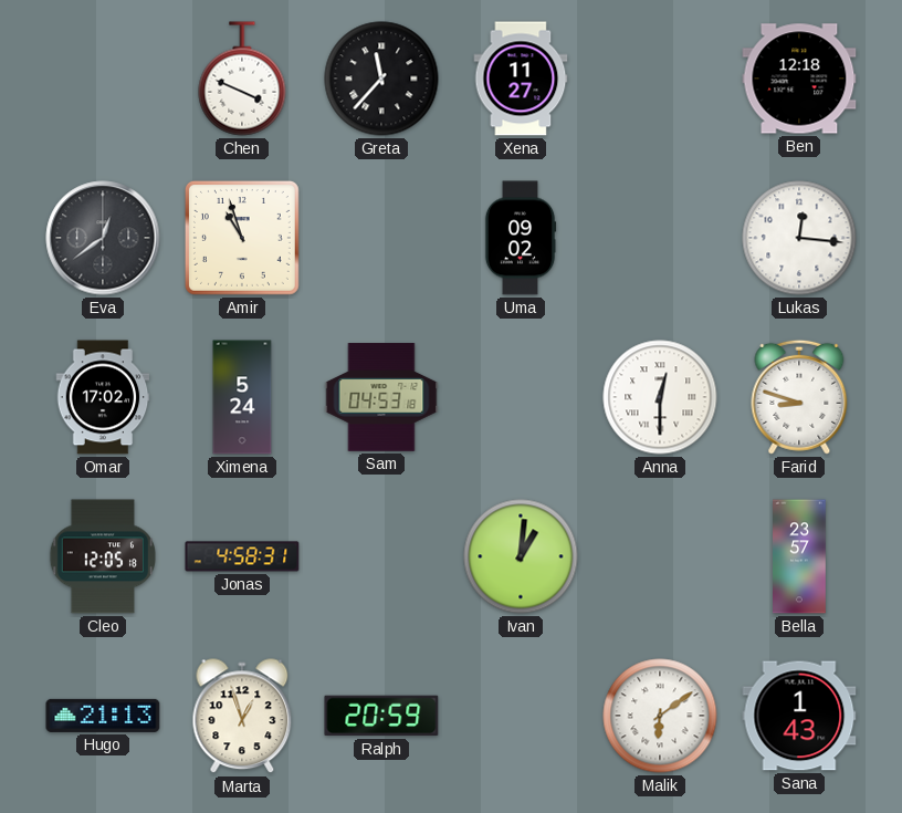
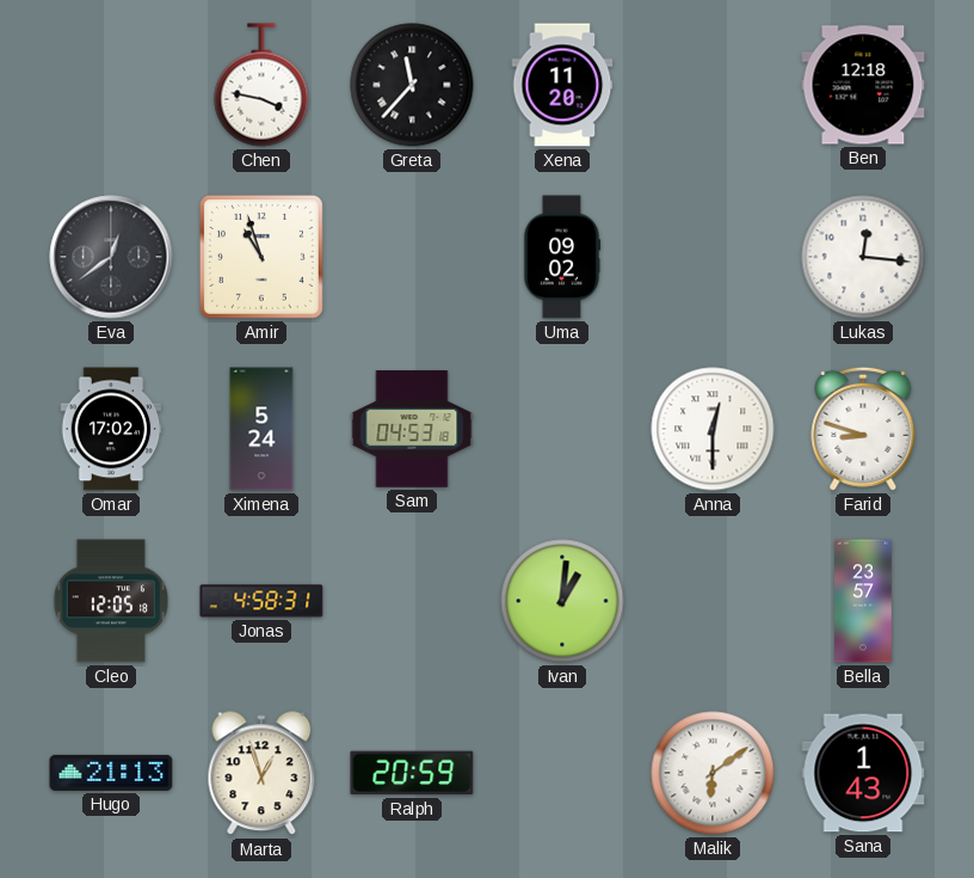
Chen: 3:49 -> 3:47
Xena: 11:27 -> 11:20
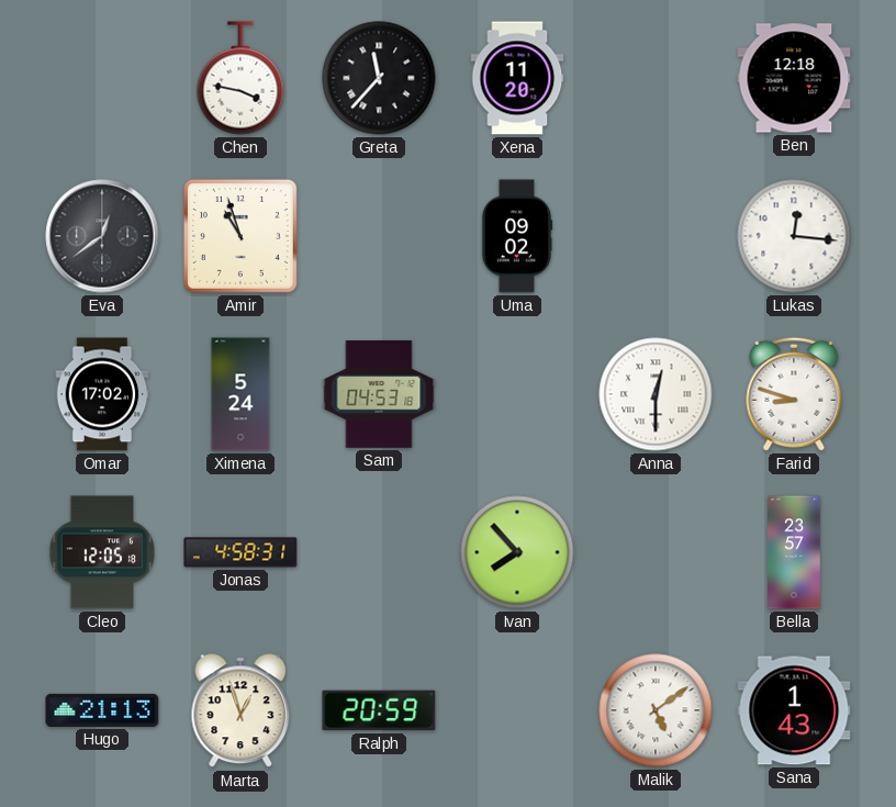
Ivan: 1:01 -> 7:53
Malik: 6:09 -> 5:09
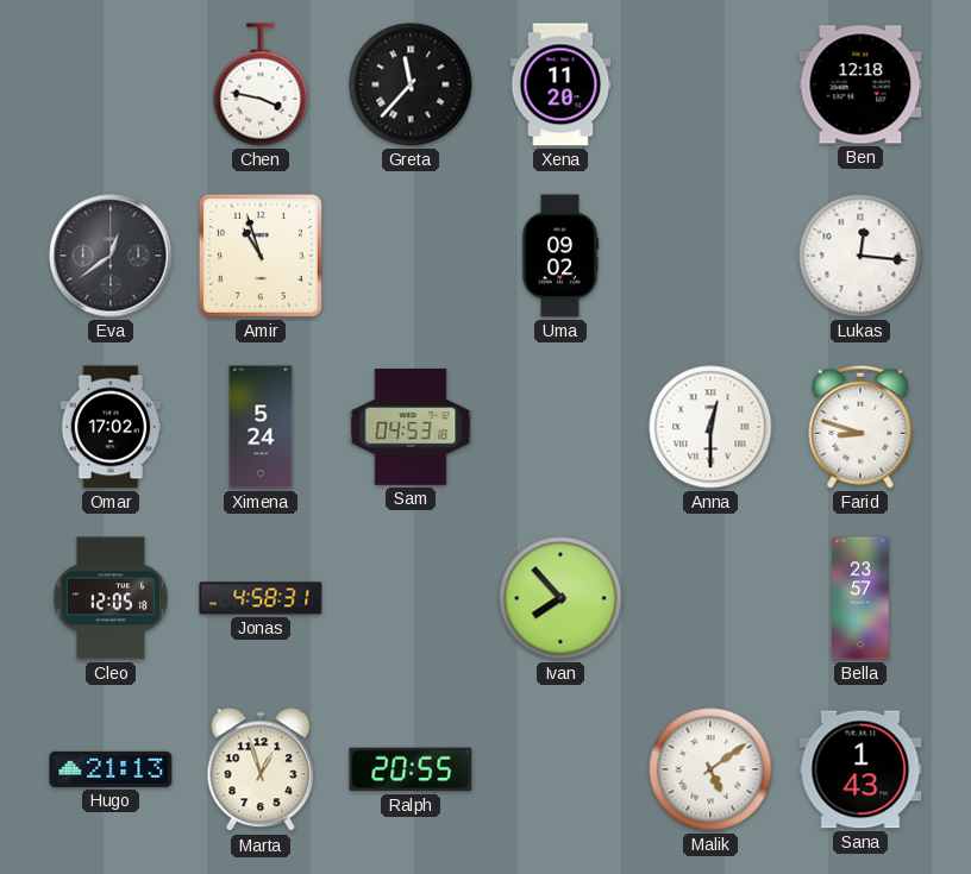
Ralph: 20:59 -> 20:55
